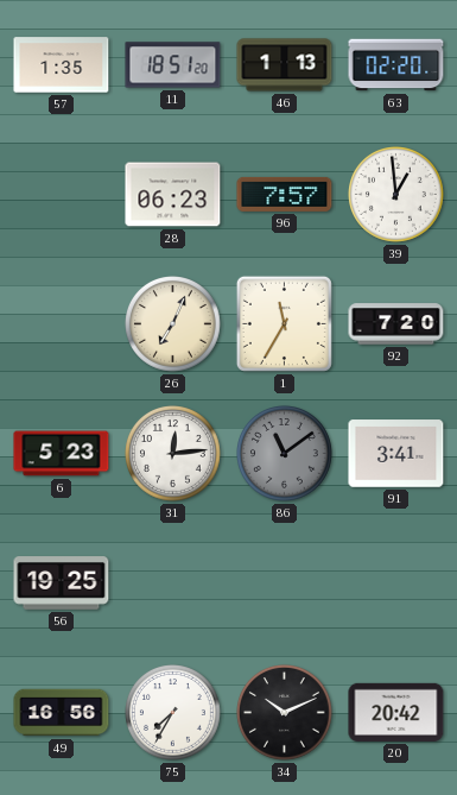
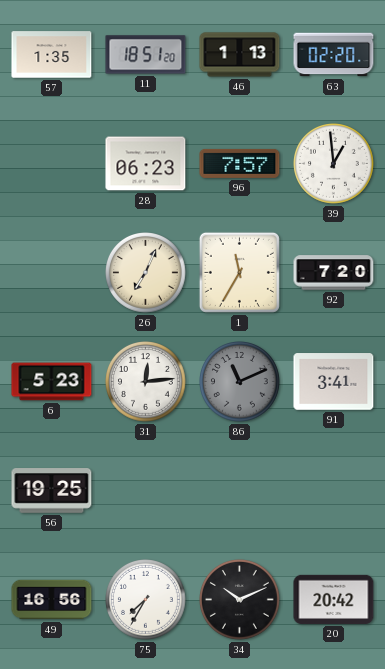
86: 11:09 -> 11:11
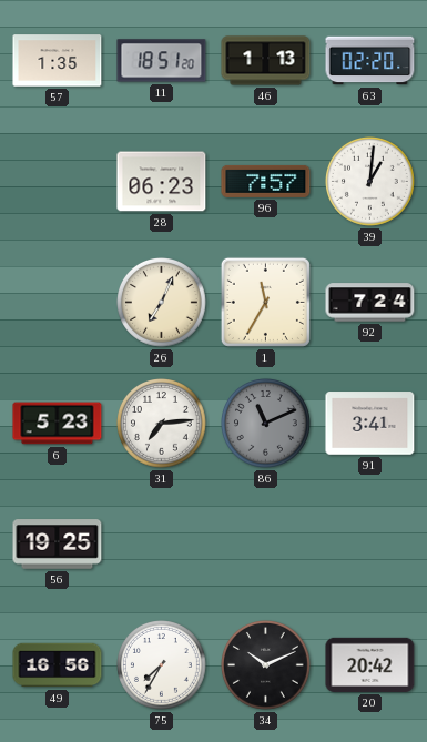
39: 12:59 -> 1:01
92: 7:20 -> 7:24
31: 12:14 -> 7:14
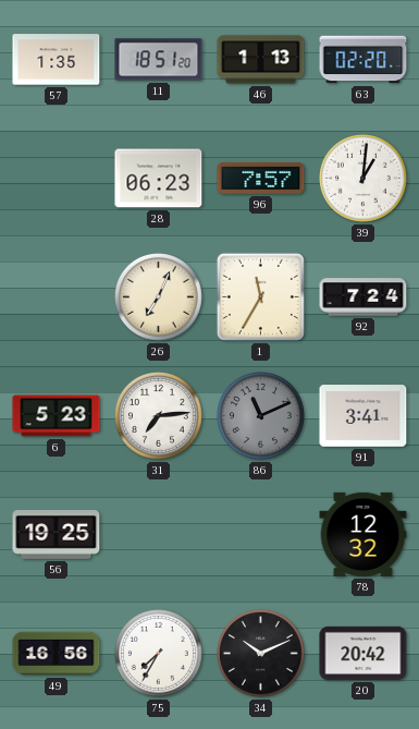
78: none -> 12:32
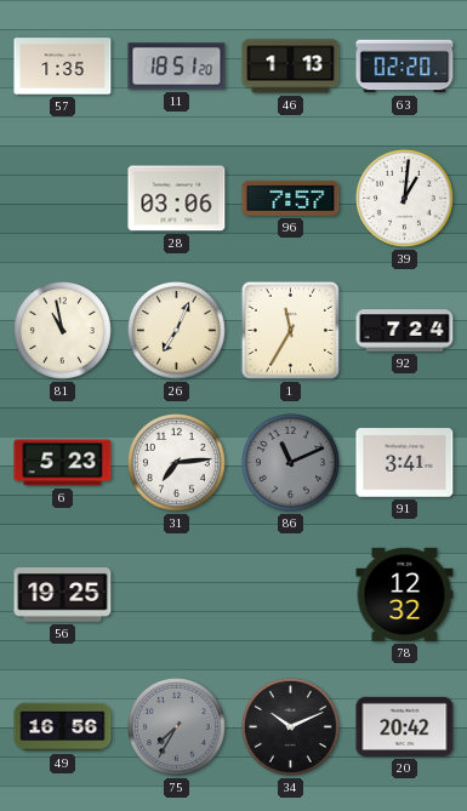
28: 06:23 -> 03:06
81: none -> 10:58
75 dial: white -> grey
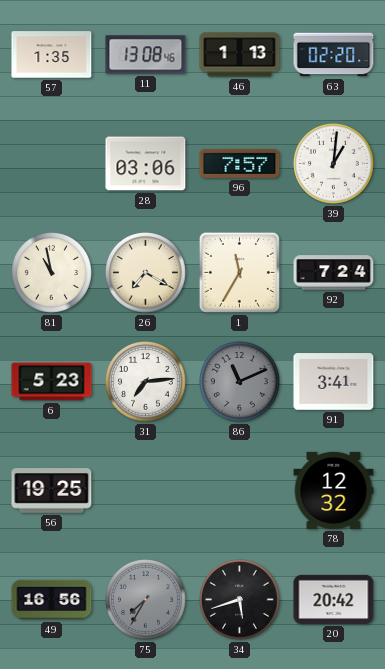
11: 18:51 -> 13:08
26: 7:04 -> 7:20
34: 10:11 -> 5:42
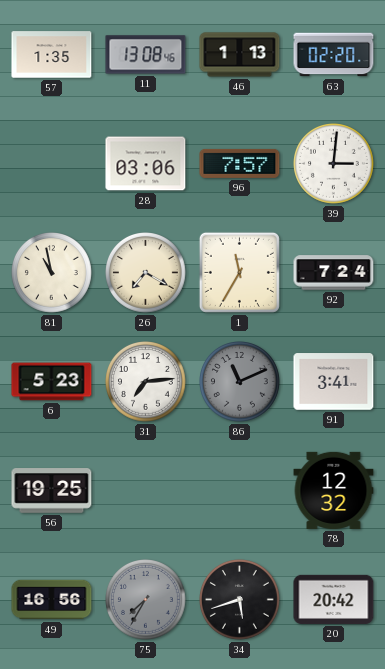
39: 1:01 -> 3:01
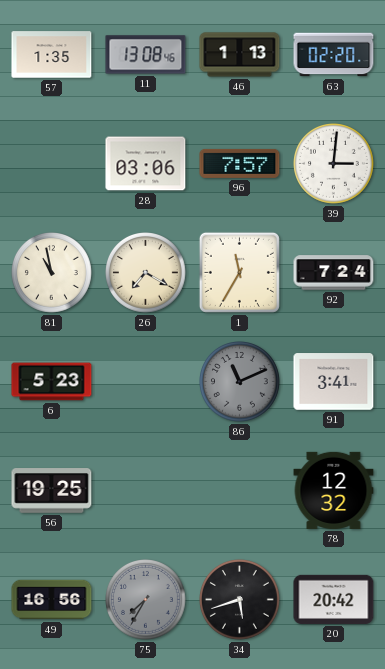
31: 7:14 -> none
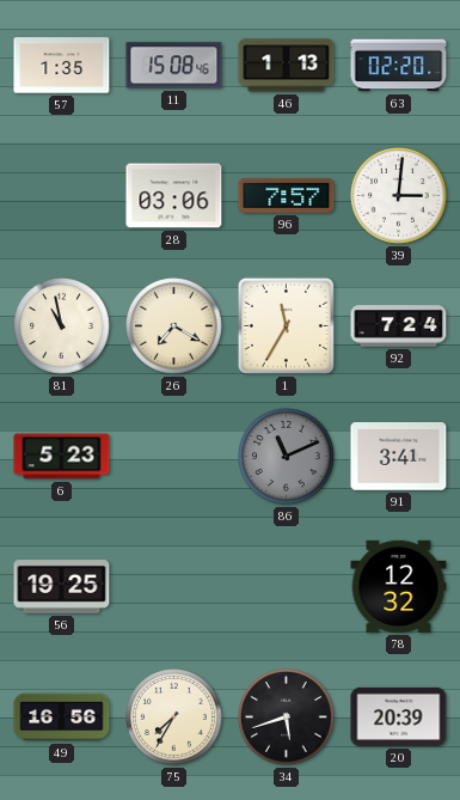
11: 13:08 -> 15:08
75 dial: grey -> cream
20: 20:42 -> 20:39
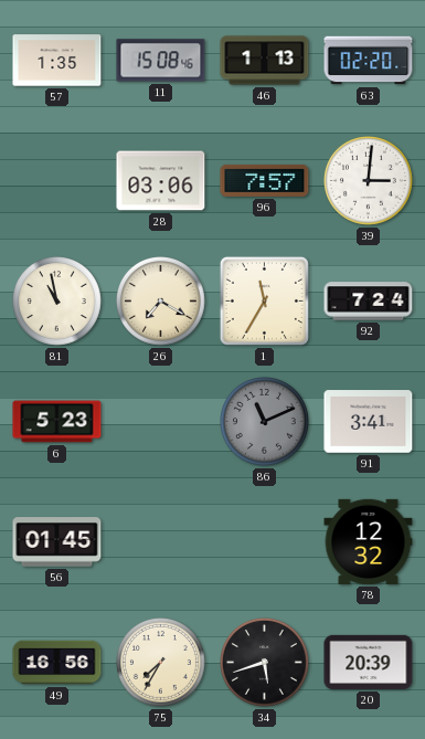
56: 19:25 -> 01:45
